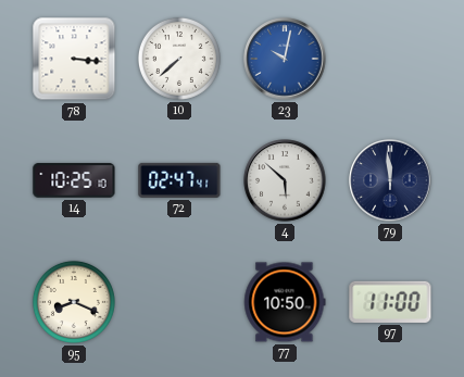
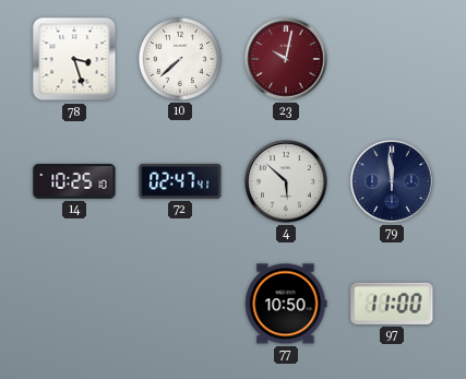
78: 3:16 -> 3:27
23 dial: blue -> burgundy
95: 8:19 -> none
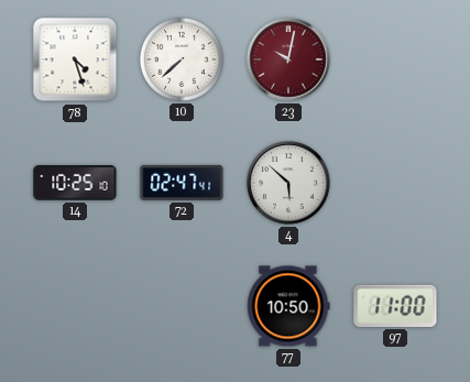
78: 3:27 -> 4:27
79: 11:59 -> none
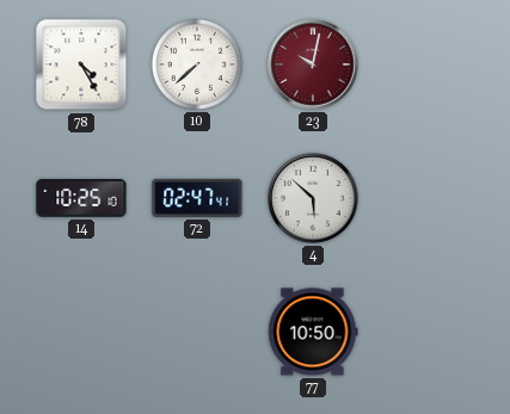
78: 4:27 -> 4:25
97: 11:00 -> none
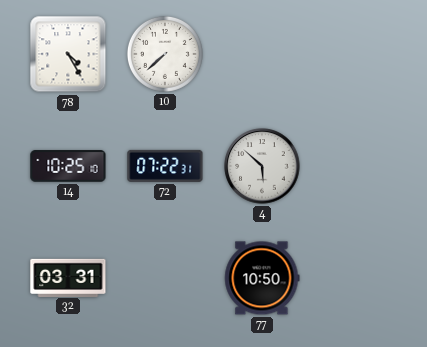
23: 10:02 -> none
72: 02:47 -> 07:22
32: none -> 03:31
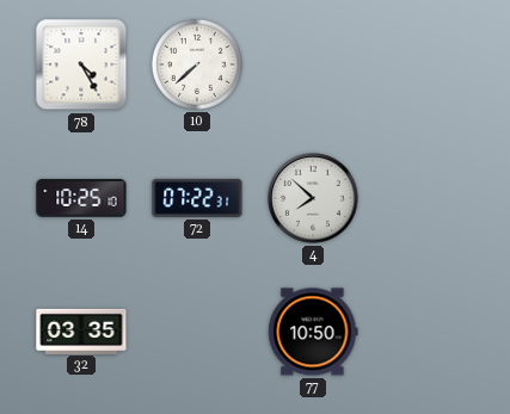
4: 5:52 -> 7:52
32: 03:31 -> 03:35
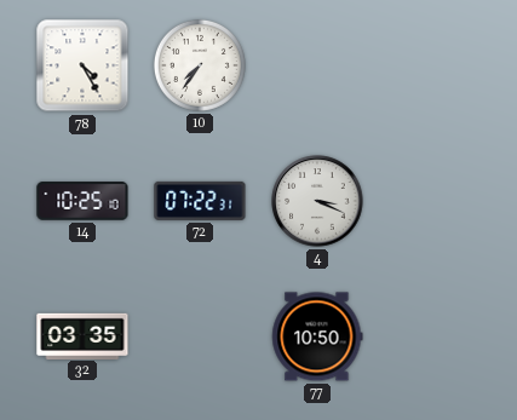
10: 7:38 -> 7:36
4: 7:52 -> 3:19
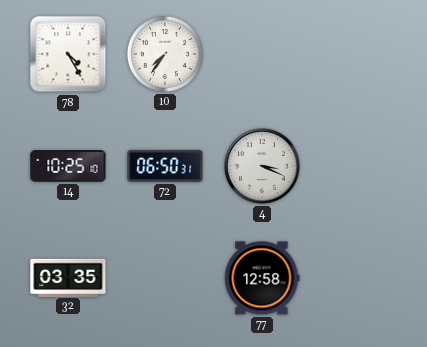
72: 07:22 -> 06:50
77: 10:50 -> 12:58
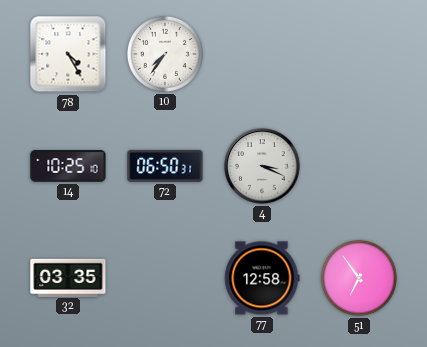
51: none -> 6:54
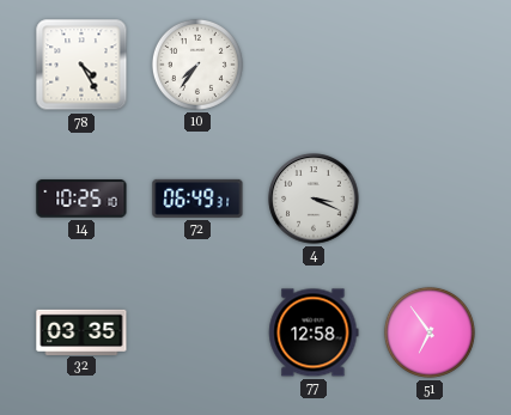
72: 06:50 -> 06:49
